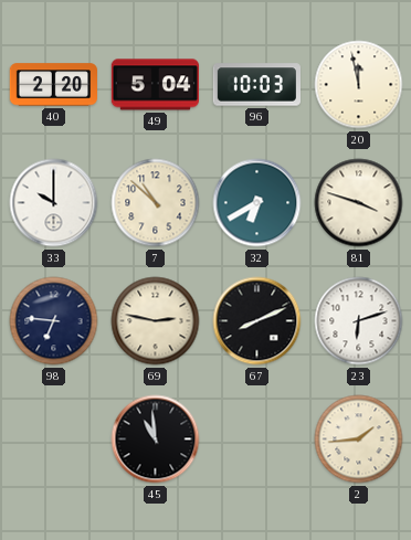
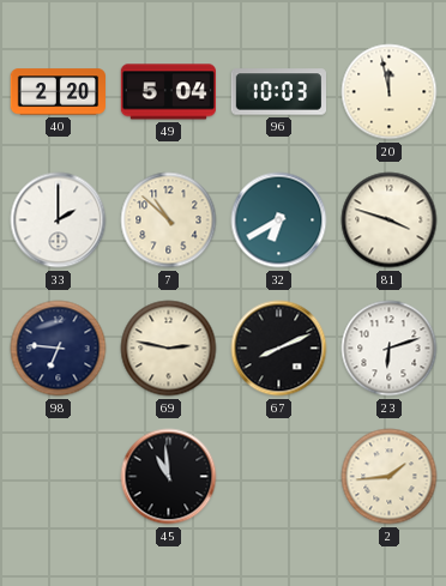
33: 10:00 -> 2:00
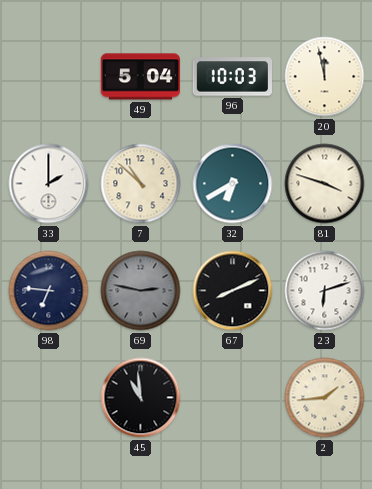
40: 2:20 -> none
69 dial: cream -> grey
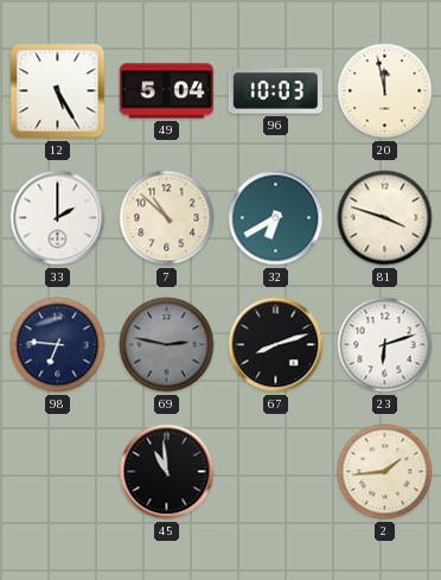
12: none -> 5:25
67: 8:11 -> 8:12
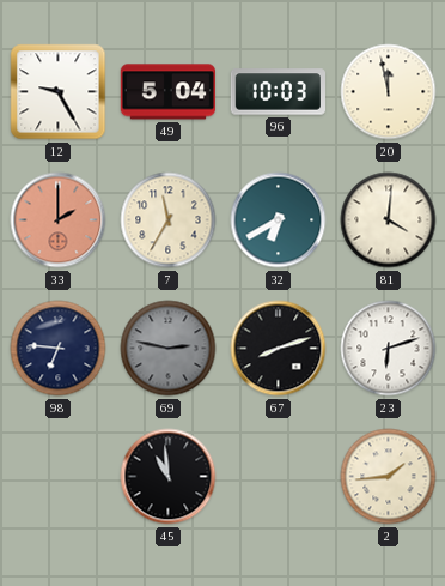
12: 5:25 -> 9:25
33 dial: white -> salmon
7: 10:52 -> 11:35
81: 3:48 -> 4:01
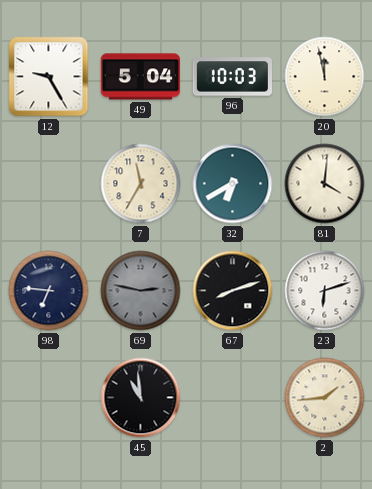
33: 2:00 -> none
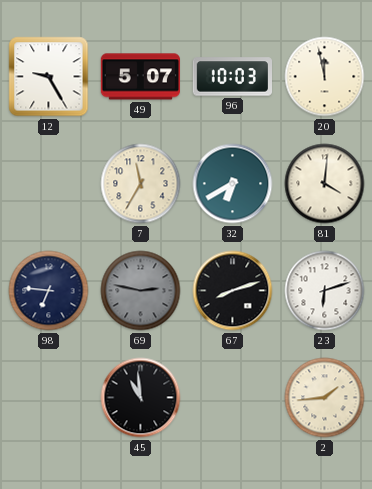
49: 5:04 -> 5:07
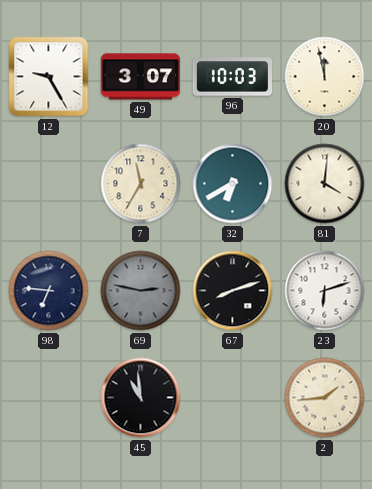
49: 5:07 -> 3:07
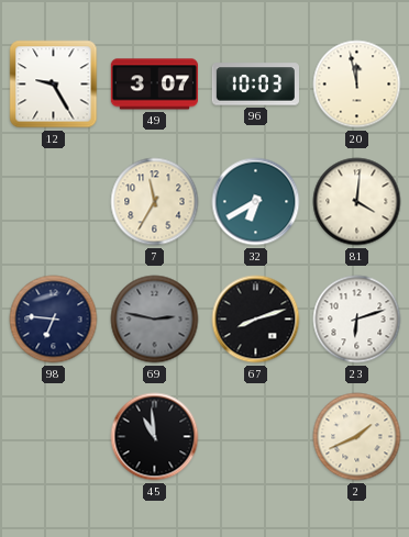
2: 1:44 -> 1:41
